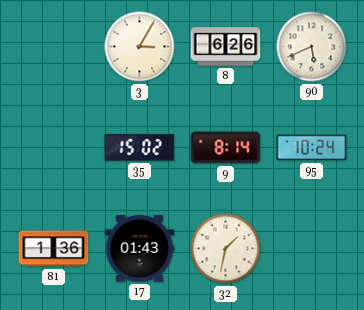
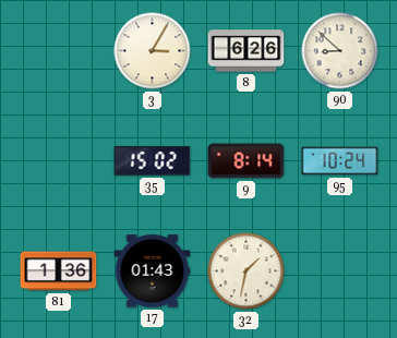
90: 5:41 -> 8:52
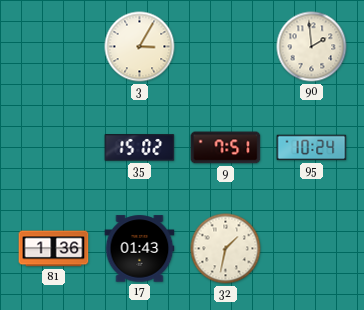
8: 6:26 -> none
90: 8:52 -> 1:59
9: 8:14 -> 7:51
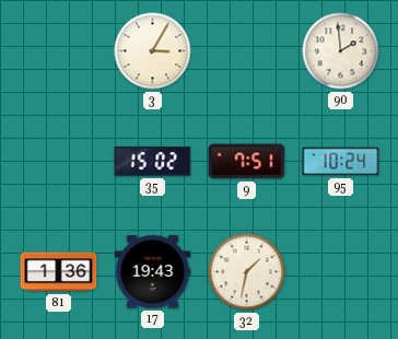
17: 01:43 -> 19:43
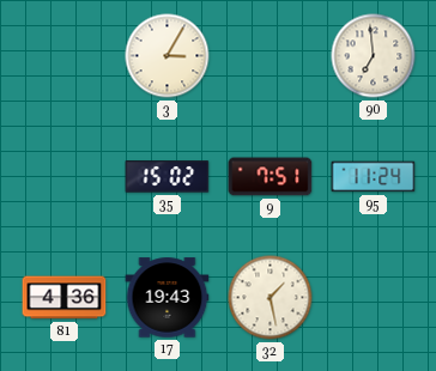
90: 1:59 -> 6:59
95: 10:24 -> 11:24
81: 1:36 -> 4:36
32: 1:32 -> 1:28
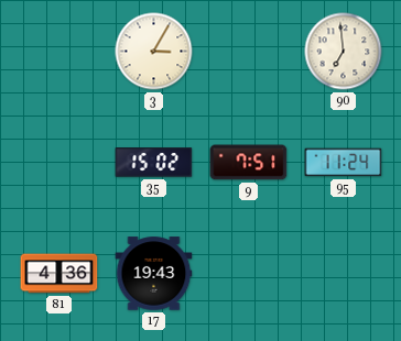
32: 1:28 -> none
